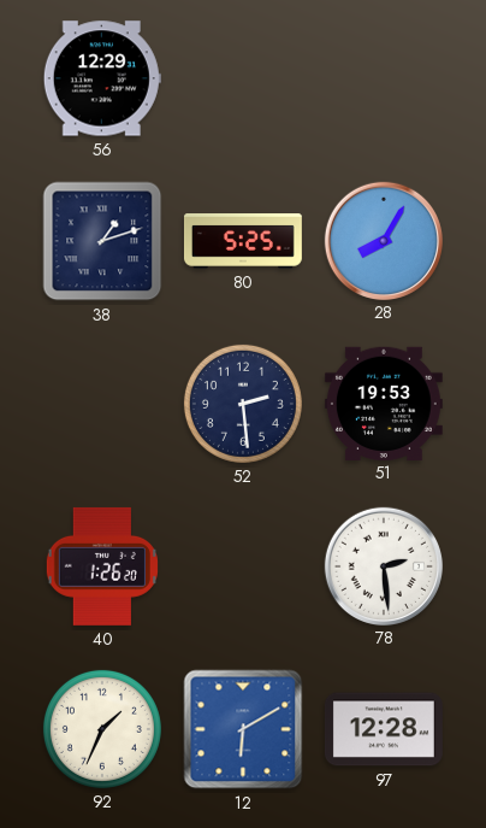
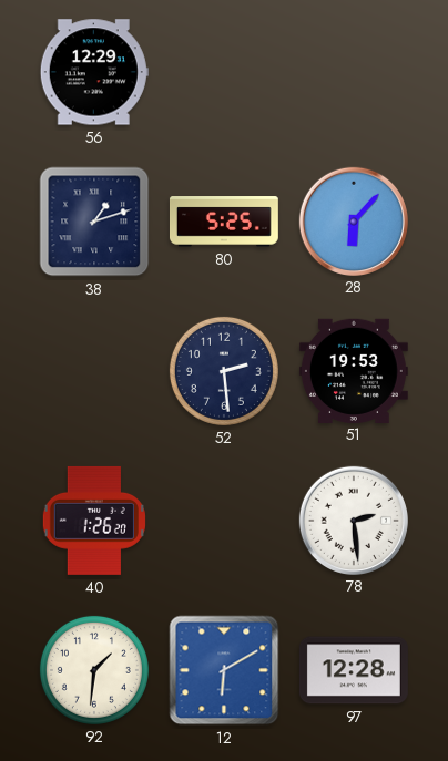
28: 8:05 -> 6:07
92: 1:34 -> 1:31
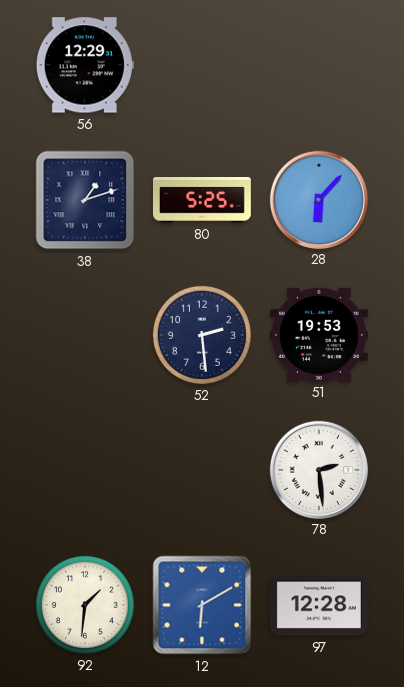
40: 1:26 -> none
